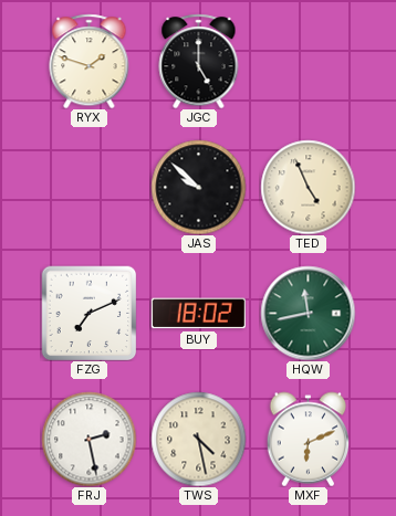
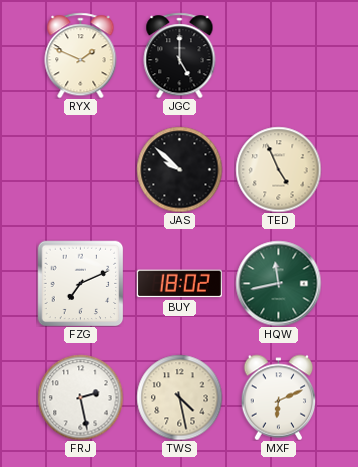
RYX: 1:48 -> 1:49
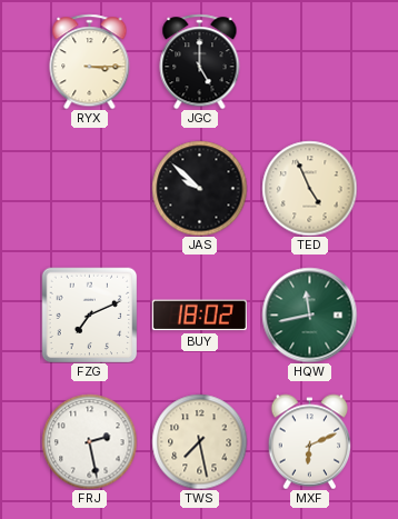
RYX: 1:49 -> 3:15
TWS: 4:28 -> 7:28
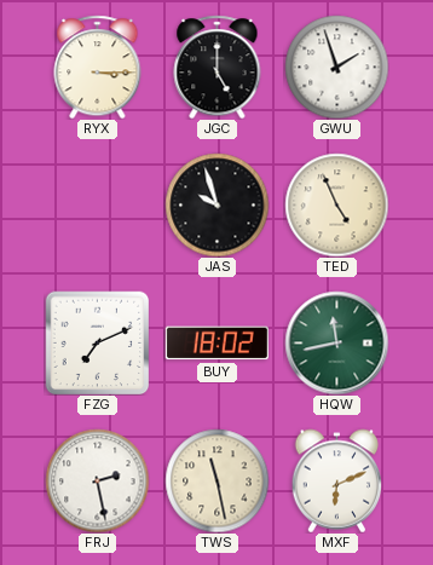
GWU: none -> 1:57
JAS: 9:52 -> 9:57
TWS: 7:28 -> 11:28
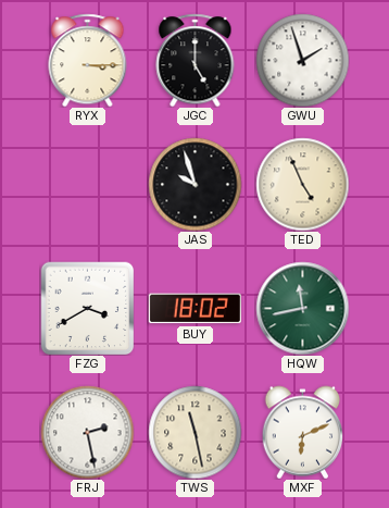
FZG: 7:11 -> 3:40
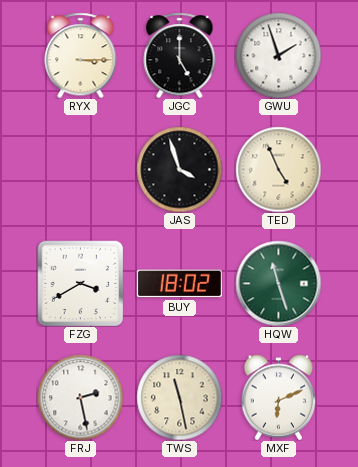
JAS: 9:57 -> 3:57
HQW: 11:43 -> 11:27
